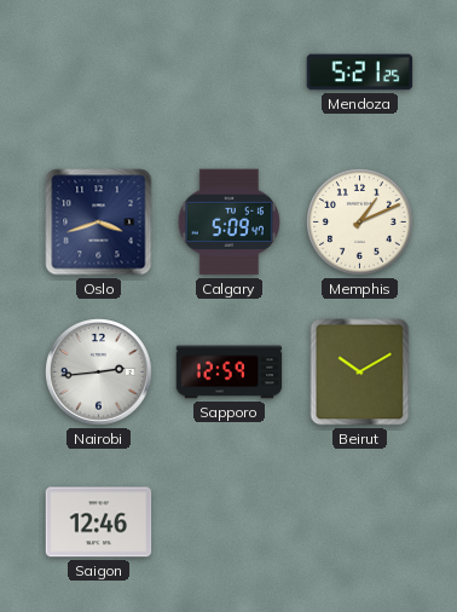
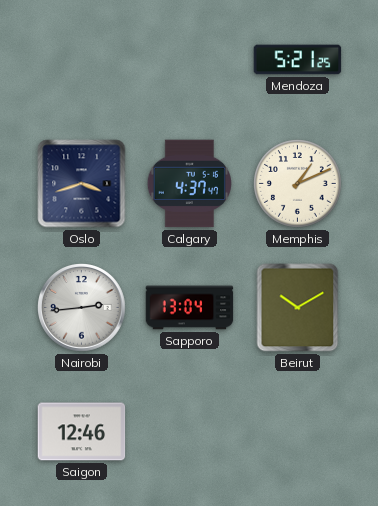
Calgary: 5:09 -> 4:37
Sapporo: 12:59 -> 13:04
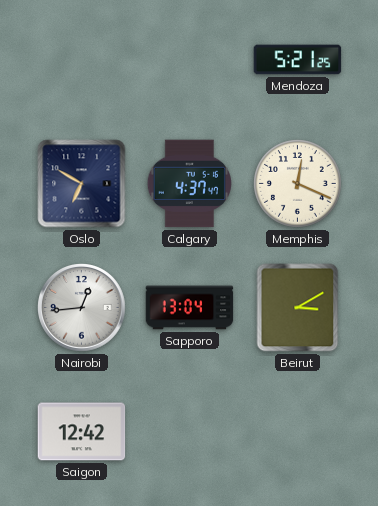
Oslo: 3:42 -> 6:50
Memphis: 1:11 -> 12:19
Nairobi: 2:44 -> 12:44
Beirut: 10:10 -> 3:10
Saigon: 12:46 -> 12:42
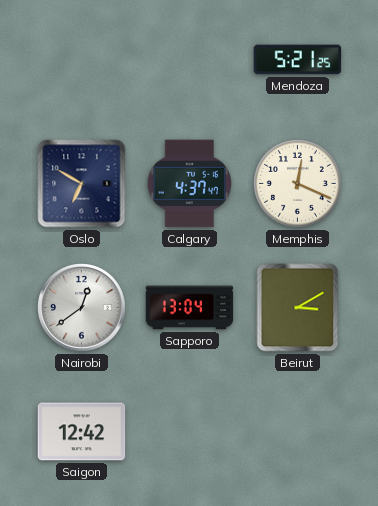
Nairobi: 12:44 -> 12:39
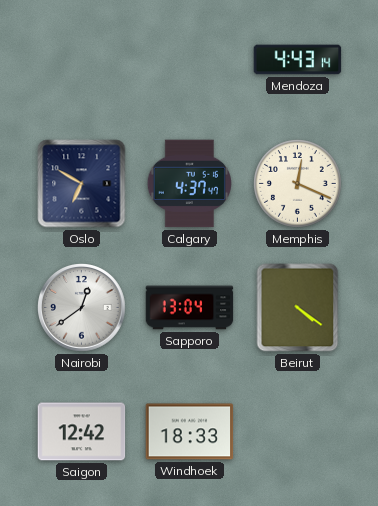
Mendoza: 5:21 -> 4:43
Beirut: 3:10 -> 4:21
Windhoek: none -> 18:33
